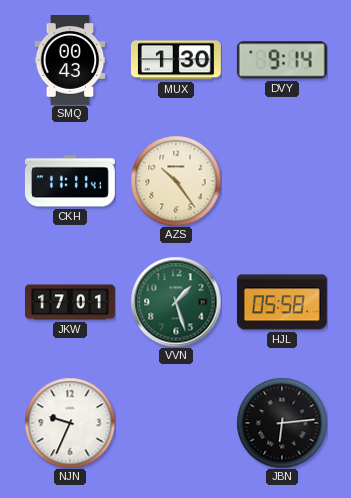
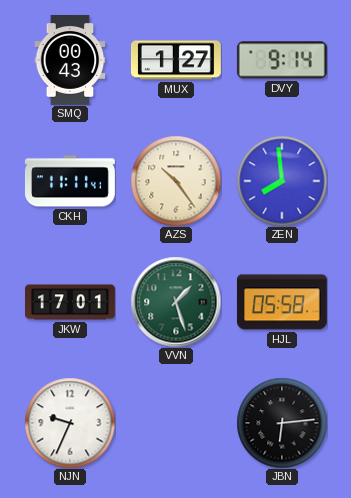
MUX: 1:30 -> 1:27
ZEN: none -> 7:59
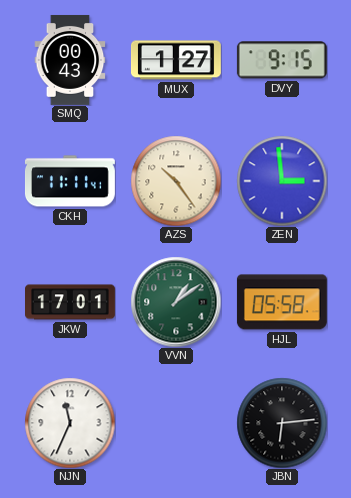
DVY: 9:14 -> 9:15
ZEN: 7:59 -> 2:59
VVN: 1:27 -> 1:09
NJN: 9:34 -> 11:34
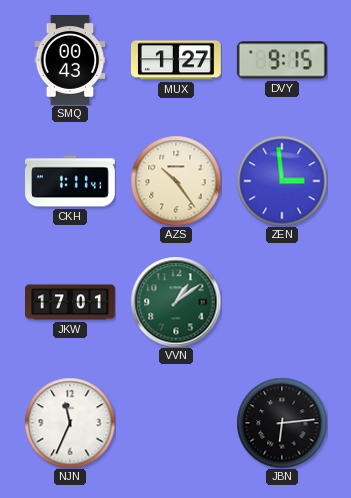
CKH: 11:11 -> 1:11
HJL: 05:58 -> none
